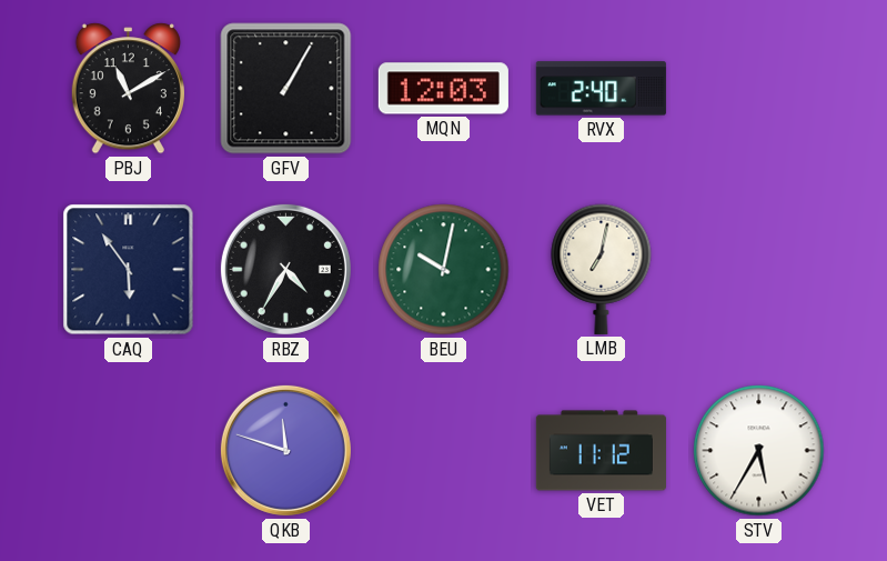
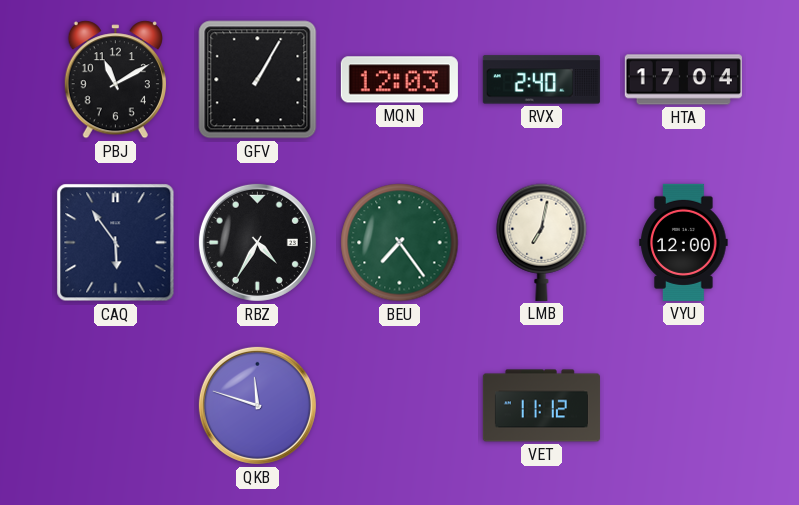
HTA: none -> 17:04
BEU: 10:02 -> 7:24
VYU: none -> 12:00
STV: 5:35 -> none
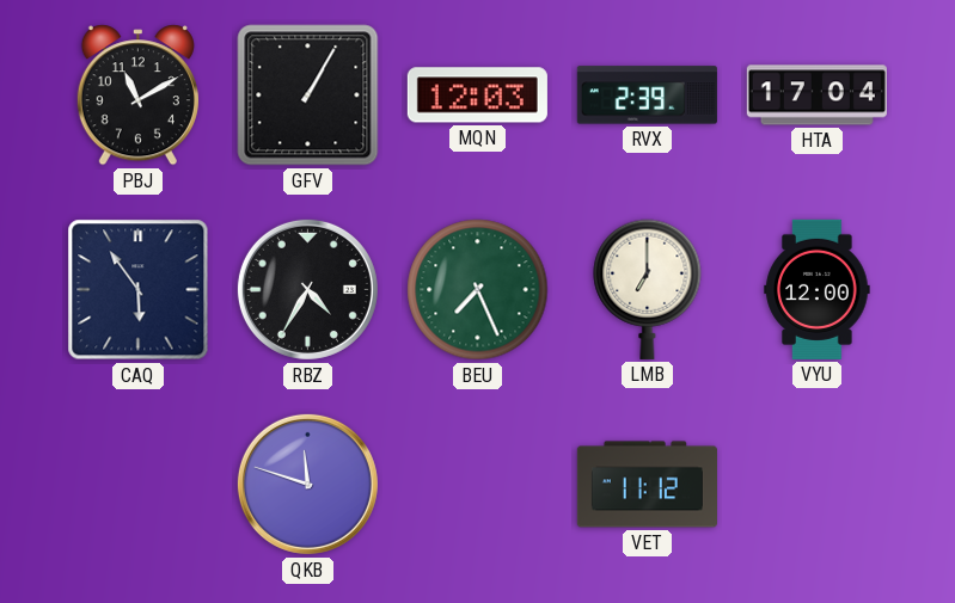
RVX: 2:40 -> 2:39
BEU: 7:24 -> 7:26
LMB: 7:02 -> 7:00
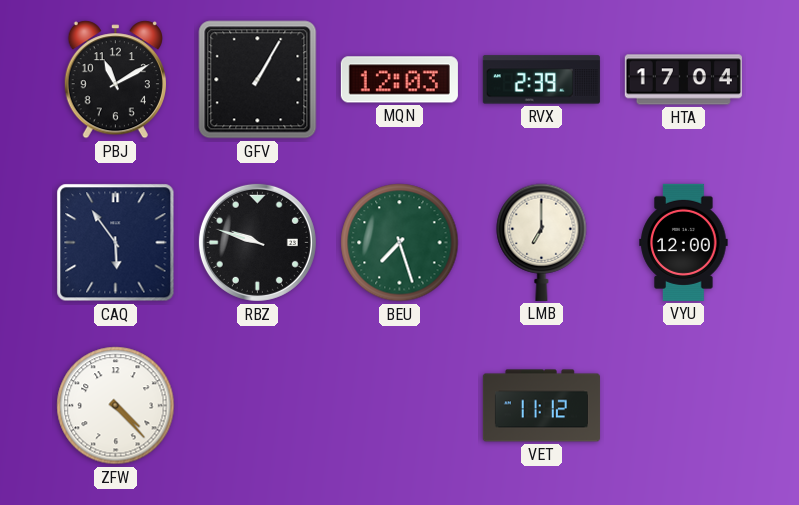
RBZ: 4:35 -> 9:48
BEU: 7:26 -> 7:27
ZFW: none -> 4:23
QKB: 11:48 -> none
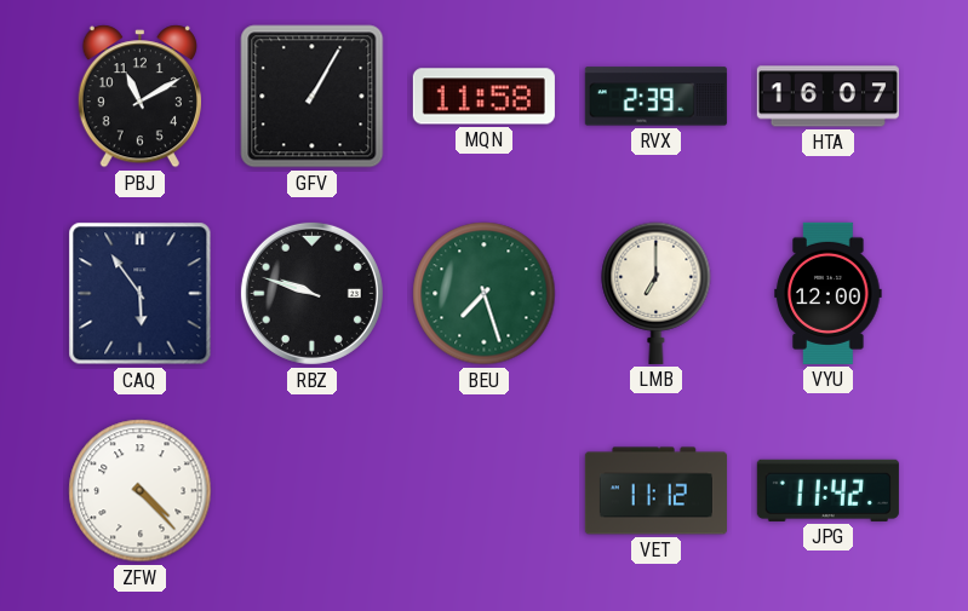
MQN: 12:03 -> 11:58
HTA: 17:04 -> 16:07
JPG: none -> 11:42
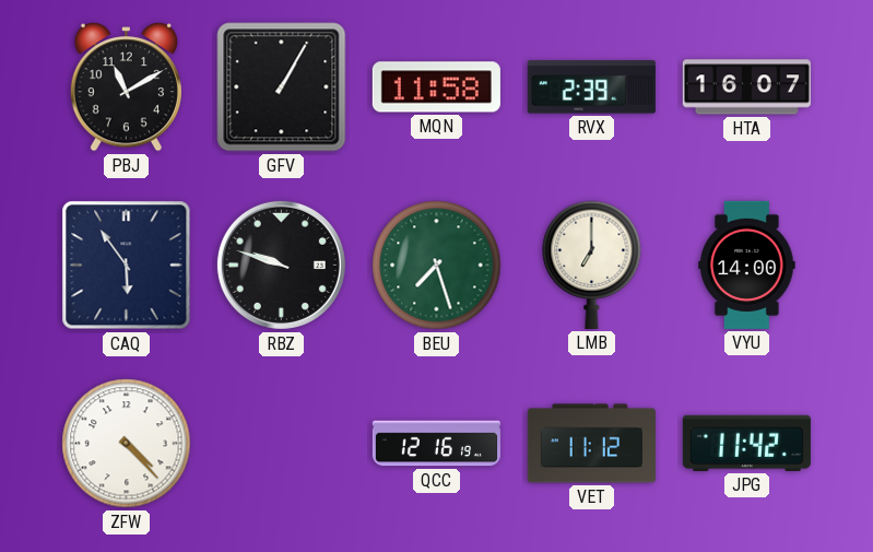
VYU: 12:00 -> 14:00
QCC: none -> 12:16
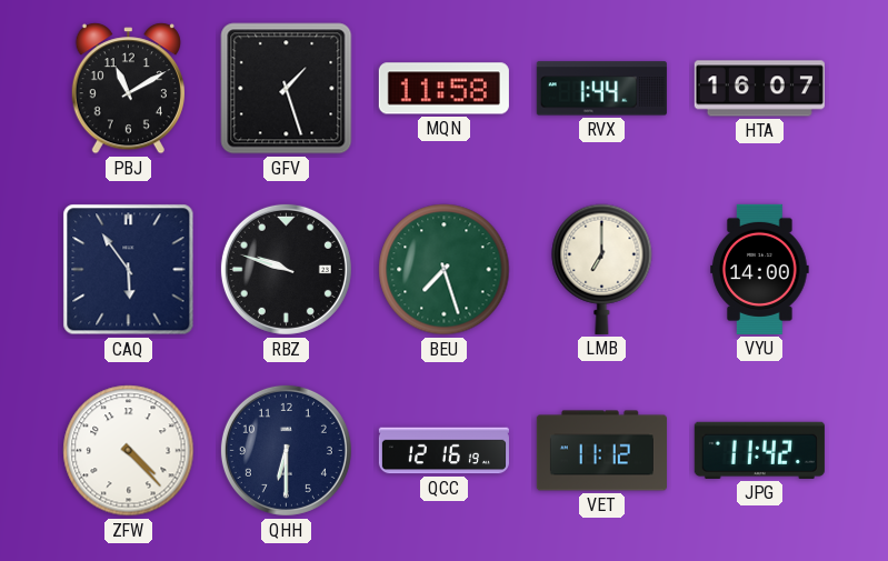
GFV: 1:05 -> 1:27
RVX: 2:39 -> 1:44
QHH: none -> 6:30
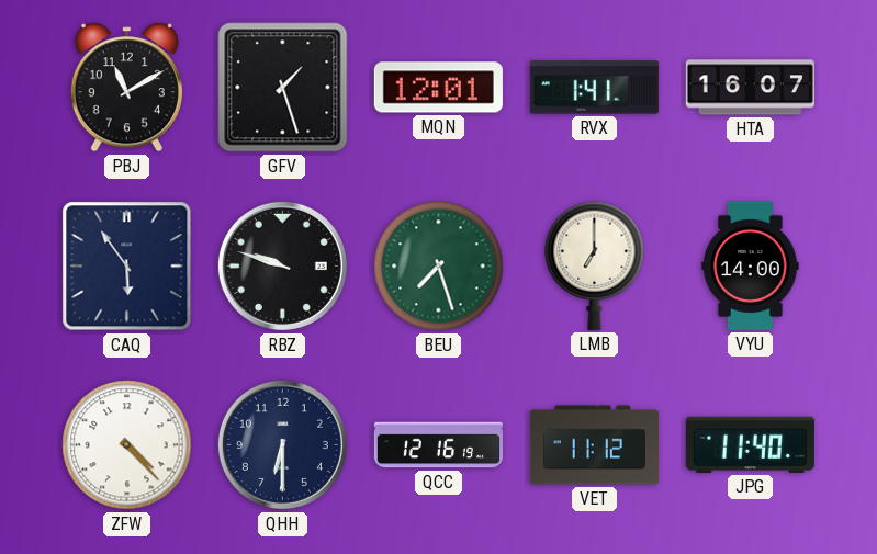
MQN: 11:58 -> 12:01
RVX: 1:44 -> 1:41
JPG: 11:42 -> 11:40
